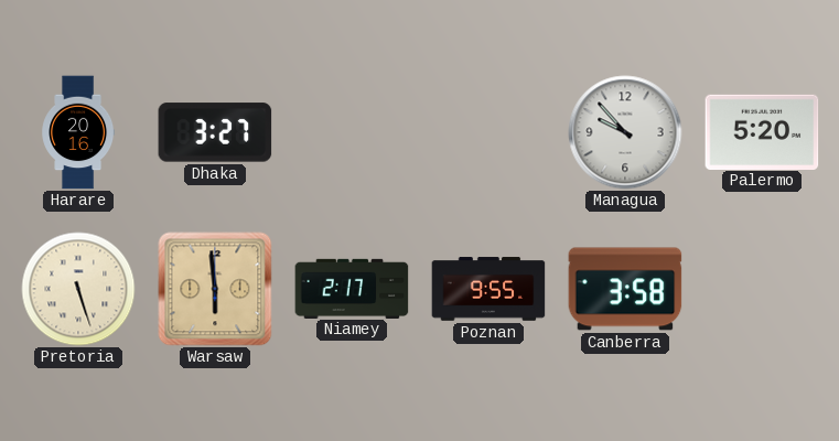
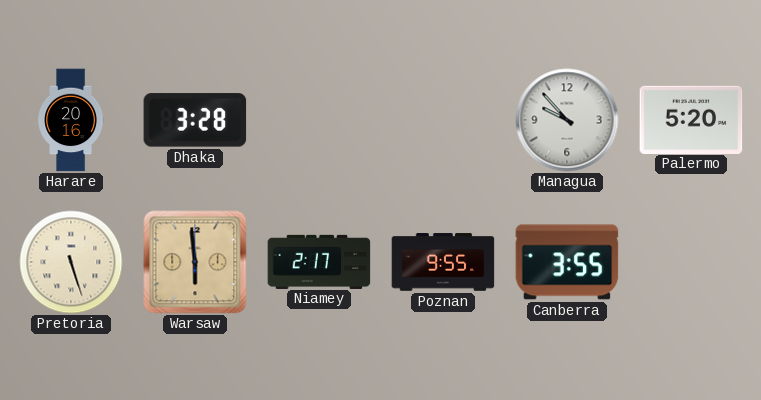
Dhaka: 3:27 -> 3:28
Canberra: 3:58 -> 3:55
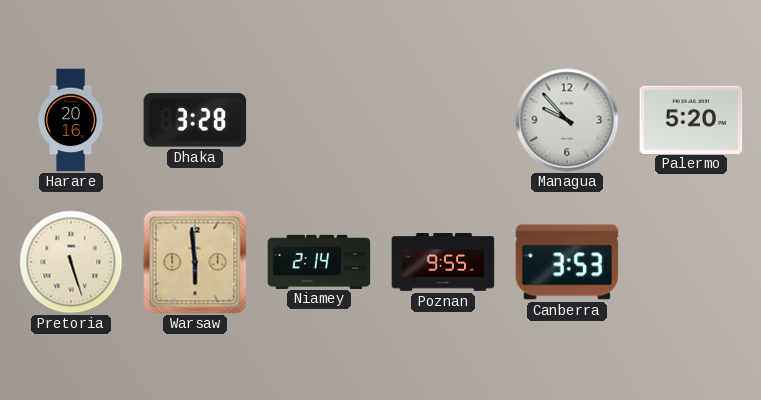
Niamey: 2:17 -> 2:14
Canberra: 3:55 -> 3:53
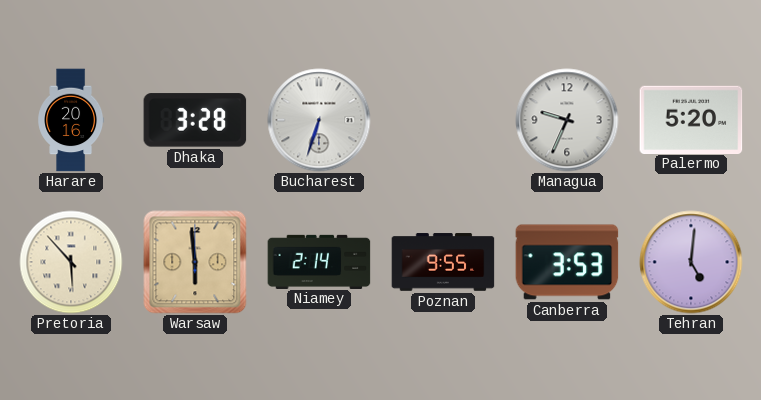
Bucharest: none -> 6:33
Managua: 9:53 -> 9:34
Pretoria: 5:27 -> 5:53
Tehran: none -> 5:01
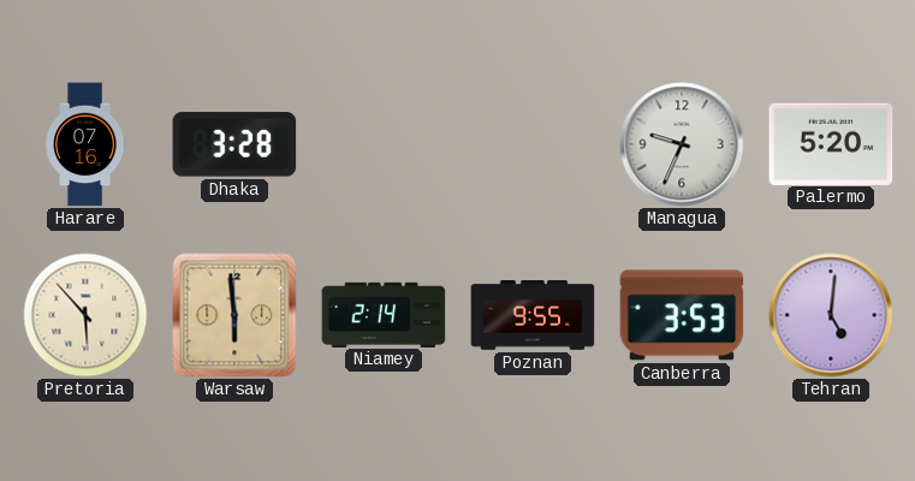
Harare: 20:16 -> 07:16
Bucharest: 6:33 -> none
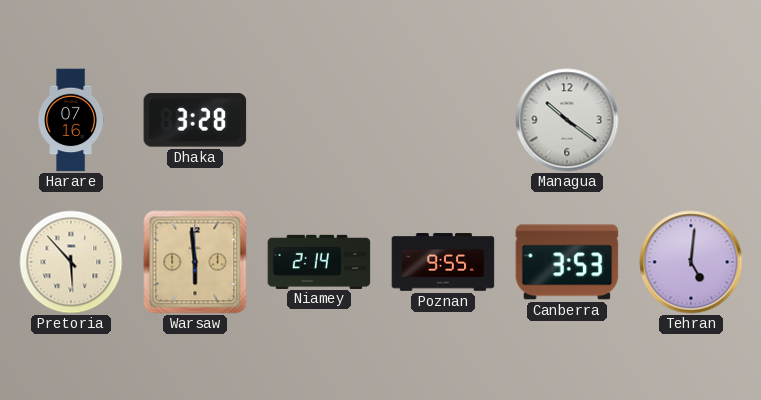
Managua: 9:34 -> 10:21
Palermo: 5:20 -> none
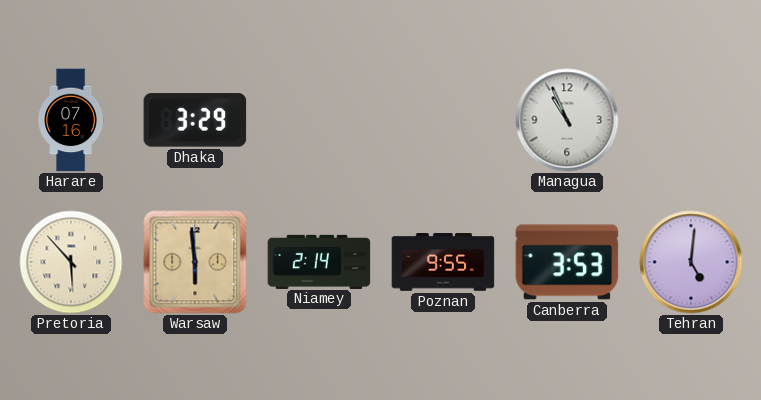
Dhaka: 3:28 -> 3:29
Managua: 10:21 -> 10:56
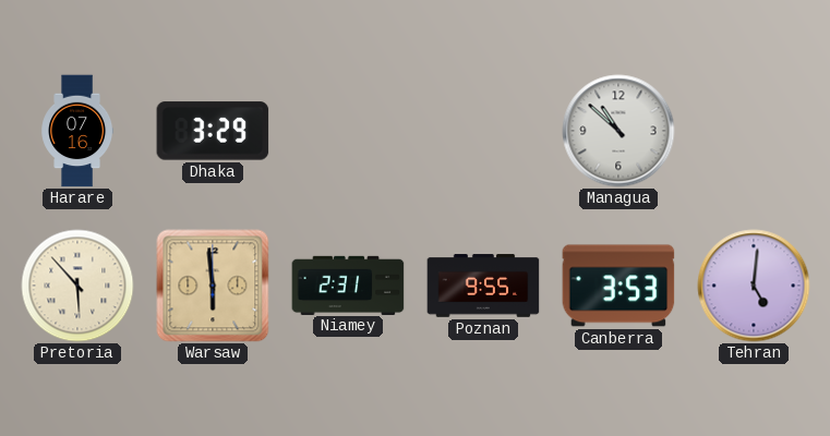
Managua: 10:56 -> 10:52
Niamey: 2:14 -> 2:31
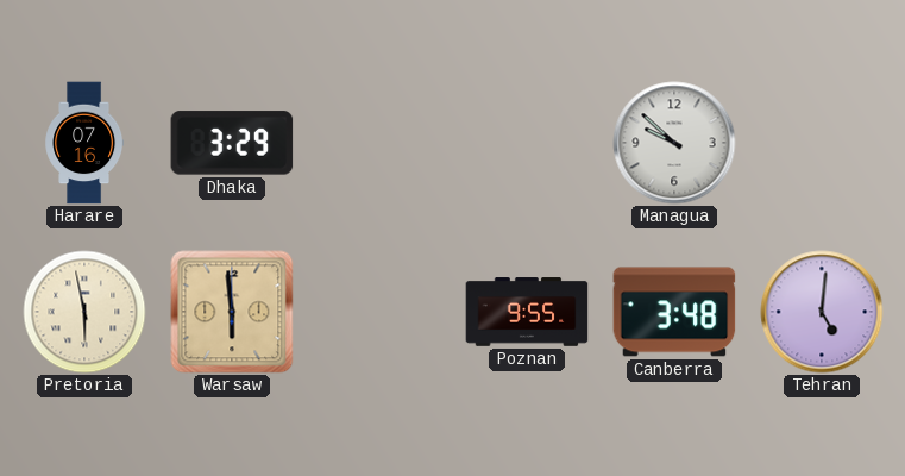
Managua: 10:52 -> 9:52
Pretoria: 5:53 -> 5:58
Niamey: 2:31 -> none
Canberra: 3:53 -> 3:48
